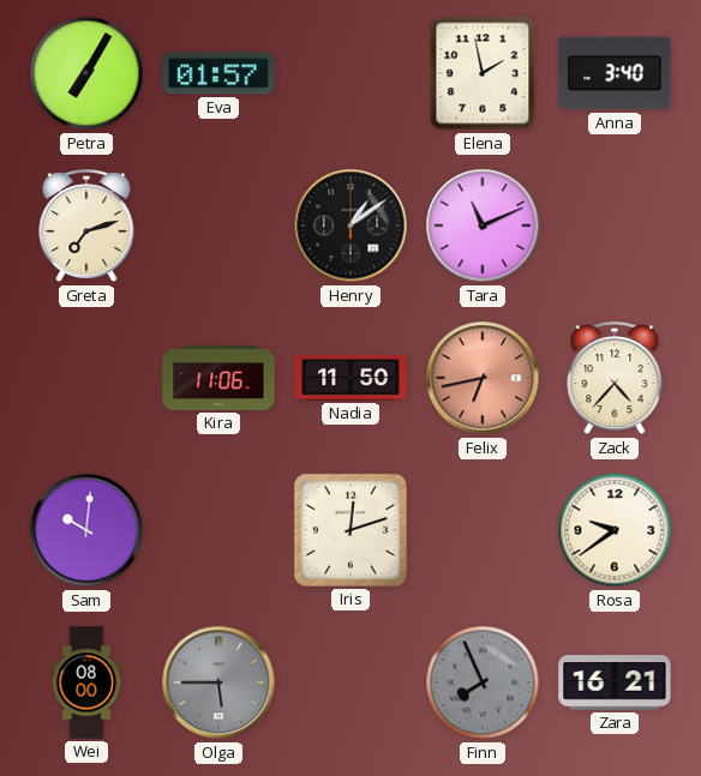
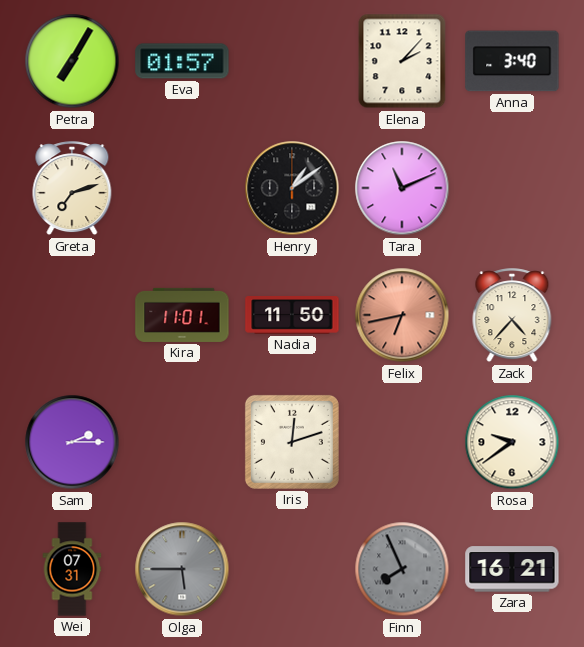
Elena: 1:58 -> 2:07
Kira: 11:06 -> 11:01
Sam: 10:01 -> 2:15
Wei: 08:00 -> 07:31
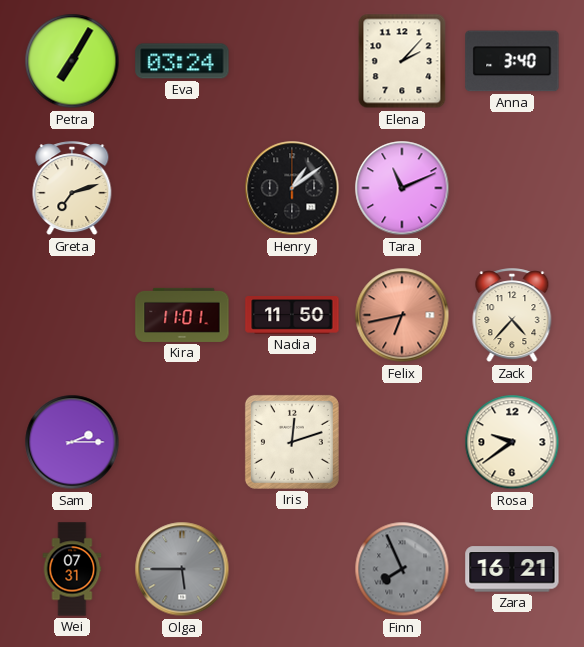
Eva: 01:57 -> 03:24
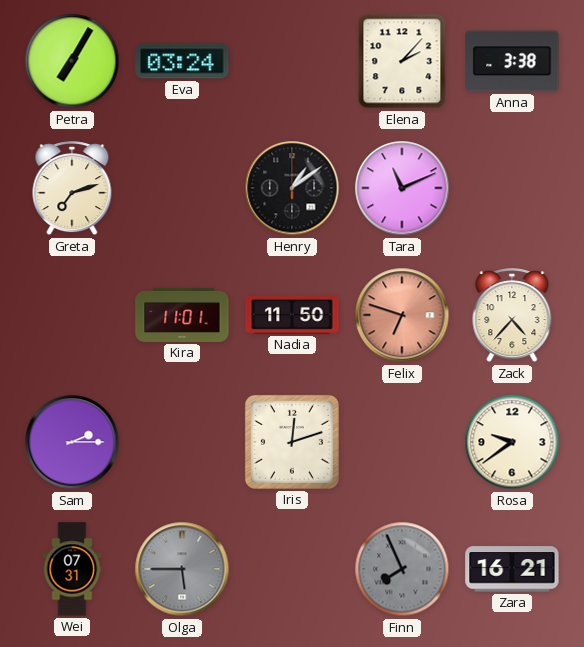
Anna: 3:40 -> 3:38
Felix: 6:43 -> 6:48
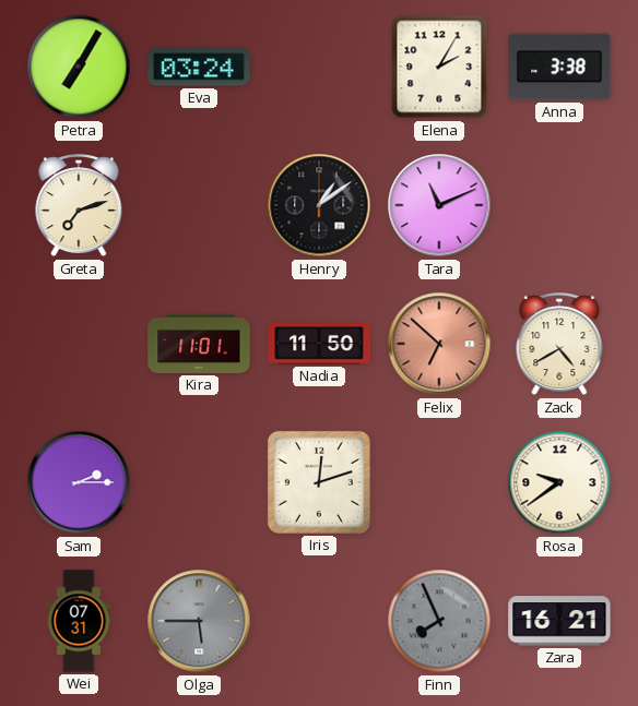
Elena: 2:07 -> 2:05
Felix: 6:48 -> 6:52
Zack: 4:37 -> 4:40
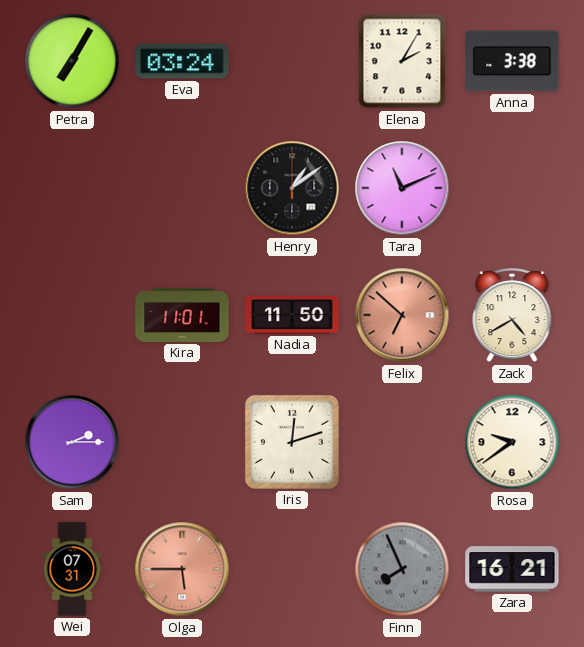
Greta: 7:12 -> none
Olga dial: grey -> salmon
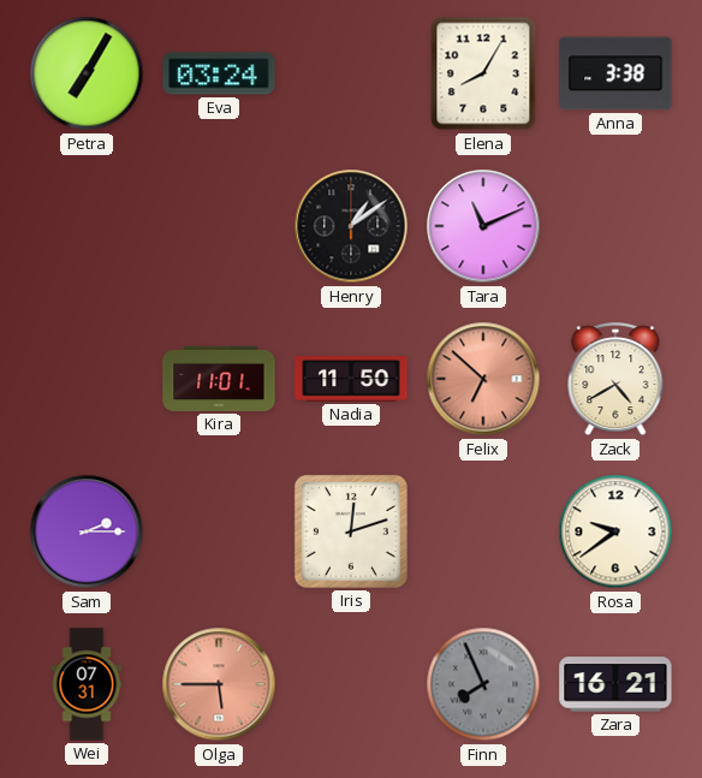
Elena: 2:05 -> 8:05
